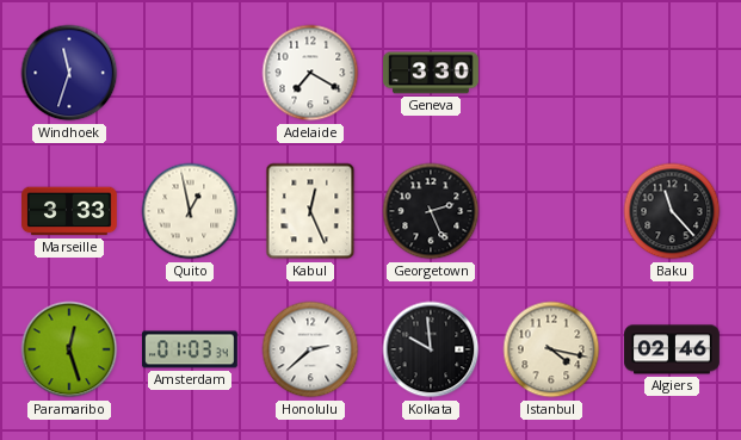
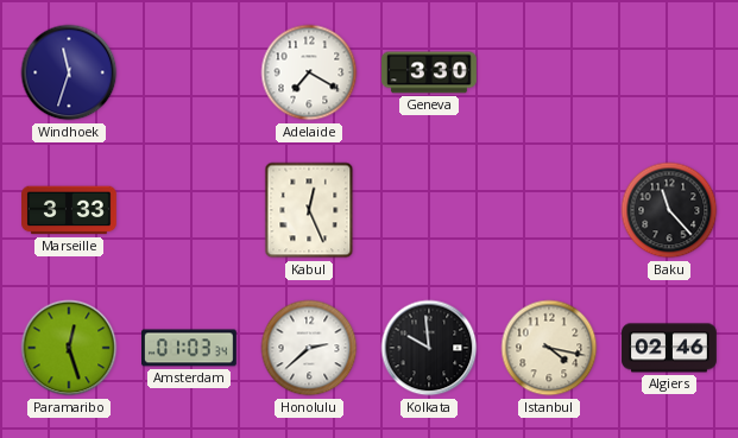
Quito: 12:58 -> none
Georgetown: 2:26 -> none
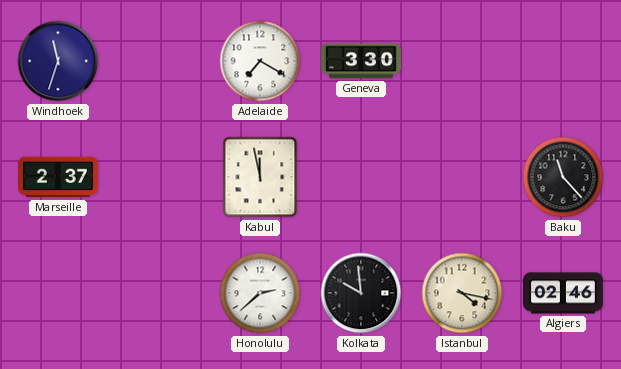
Marseille: 3:33 -> 2:37
Kabul: 12:26 -> 11:58
Paramaribo: 12:27 -> none
Amsterdam: 01:03 -> none
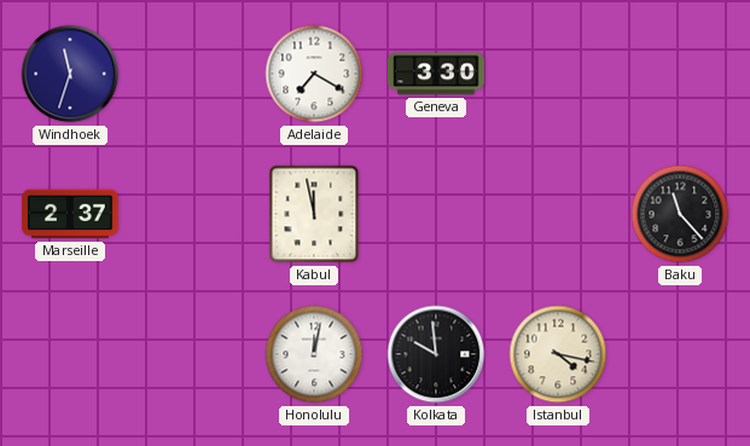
Honolulu: 2:38 -> 12:02
Algiers: 02:46 -> none
